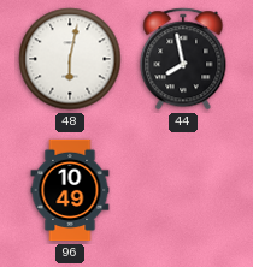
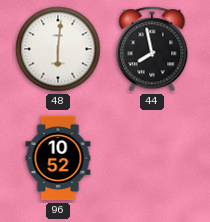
48: 6:02 -> 6:01
96: 10:49 -> 10:52
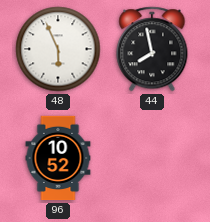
48: 6:01 -> 5:56
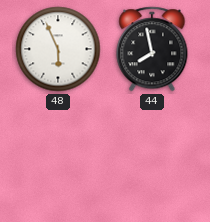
96: 10:52 -> none
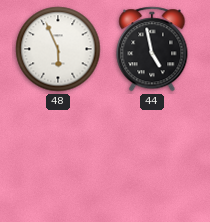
44: 7:58 -> 4:58
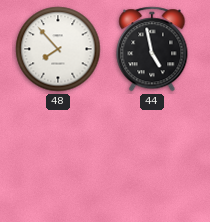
48: 5:56 -> 7:53
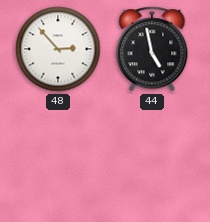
48: 7:53 -> 2:53
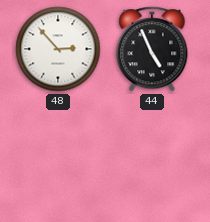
44: 4:58 -> 4:56
